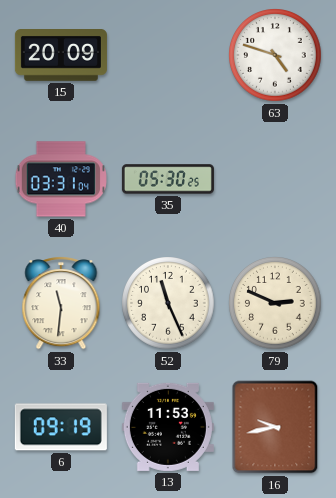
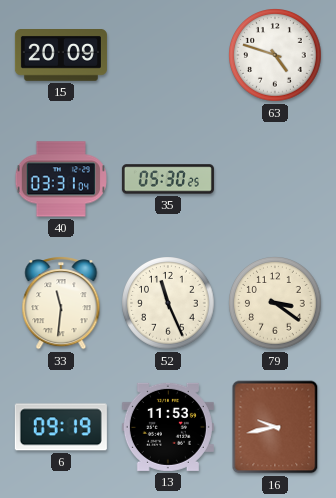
79: 2:49 -> 3:21
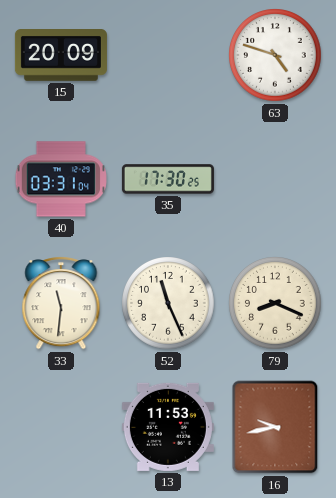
35: 05:30 -> 17:30
79: 3:21 -> 8:19
6: 09:19 -> none
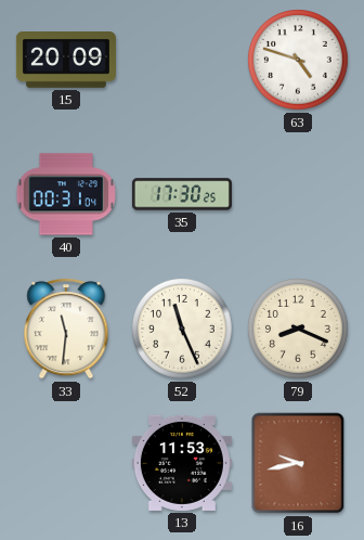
40: 03:31 -> 00:31
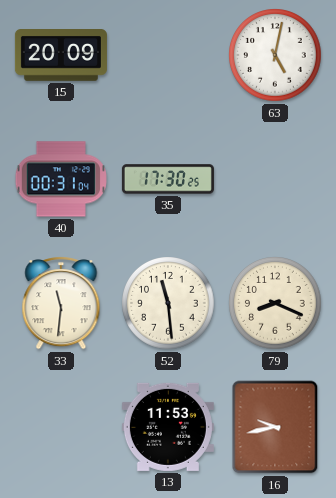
63: 4:48 -> 5:02
52: 11:26 -> 11:29
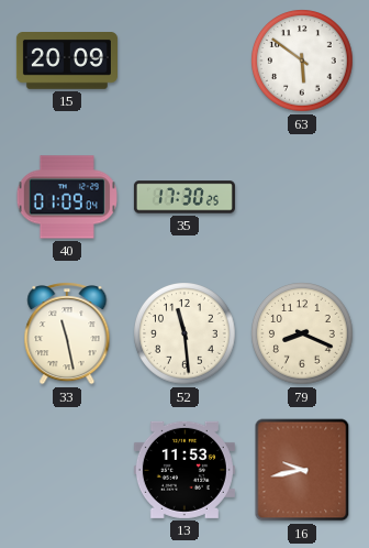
63: 5:02 -> 5:51
40: 00:31 -> 01:09
33: 11:31 -> 11:28
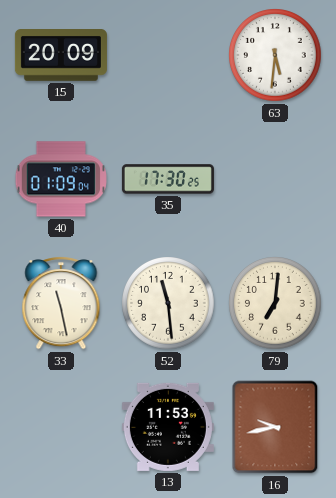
63: 5:51 -> 5:31
79: 8:19 -> 7:01
